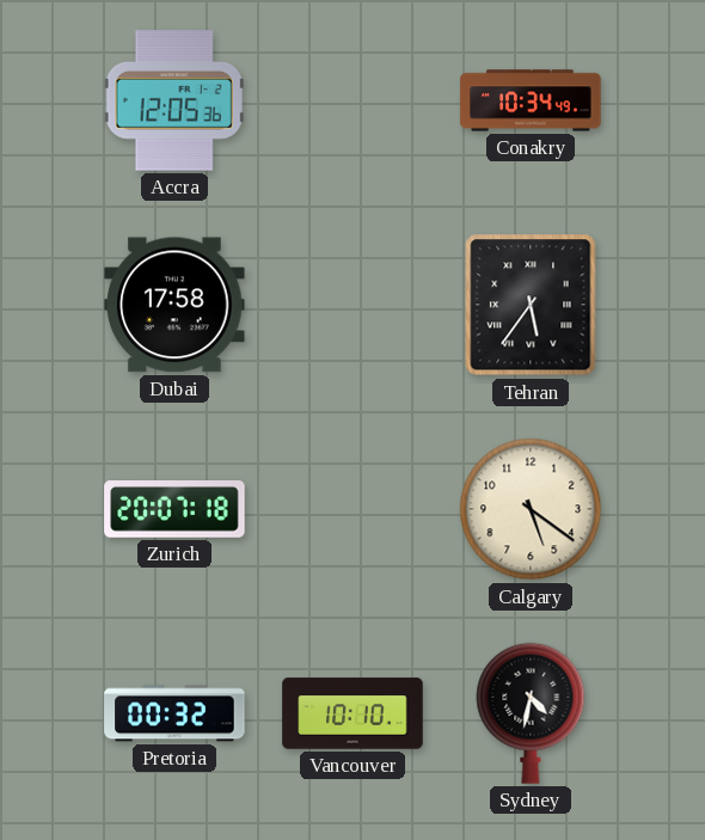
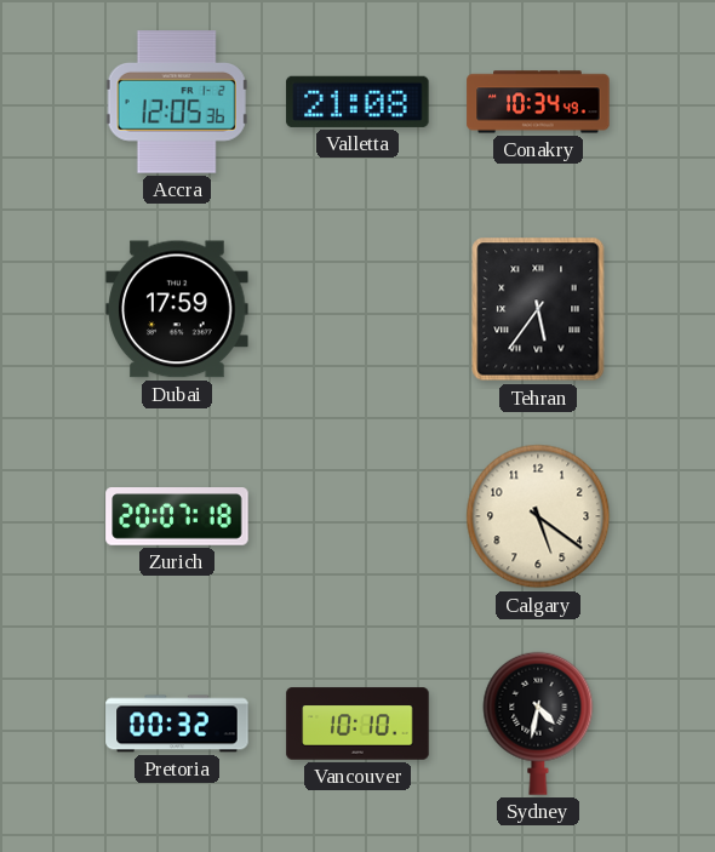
Valletta: none -> 21:08
Dubai: 17:58 -> 17:59
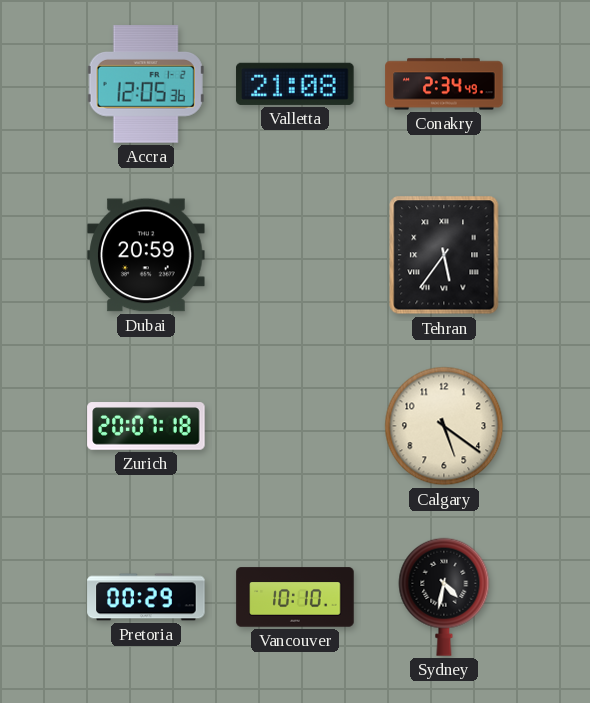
Conakry: 10:34 -> 2:34
Dubai: 17:59 -> 20:59
Pretoria: 00:32 -> 00:29
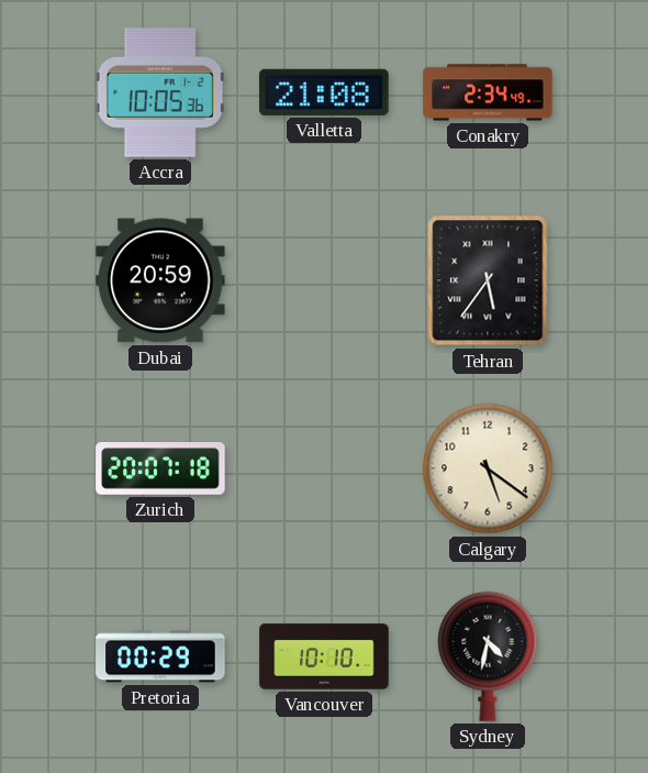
Accra: 12:05 -> 10:05
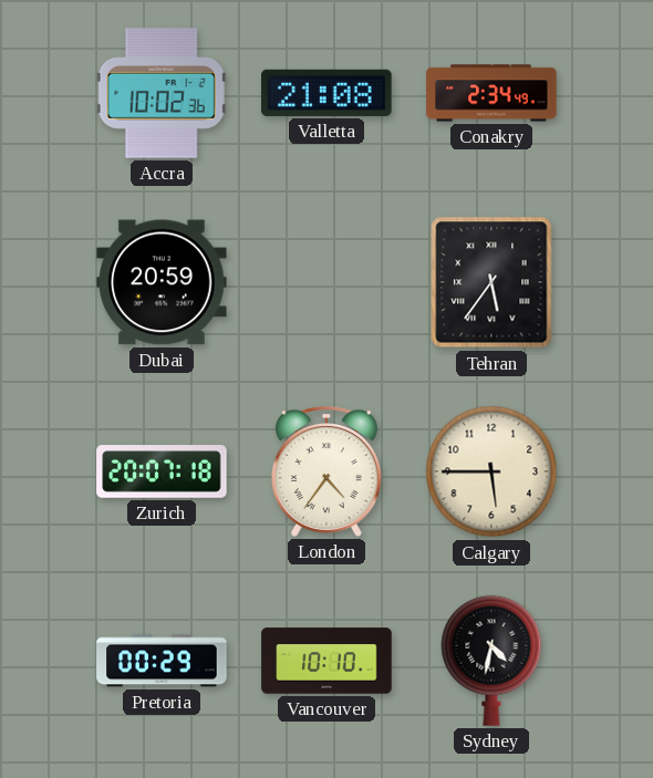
Accra: 10:05 -> 10:02
London: none -> 4:36
Calgary: 5:21 -> 5:45
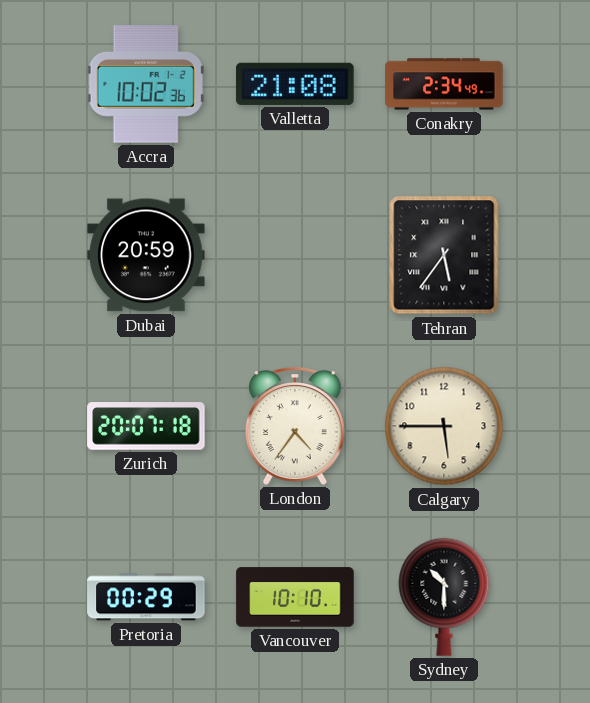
Sydney: 4:32 -> 10:30
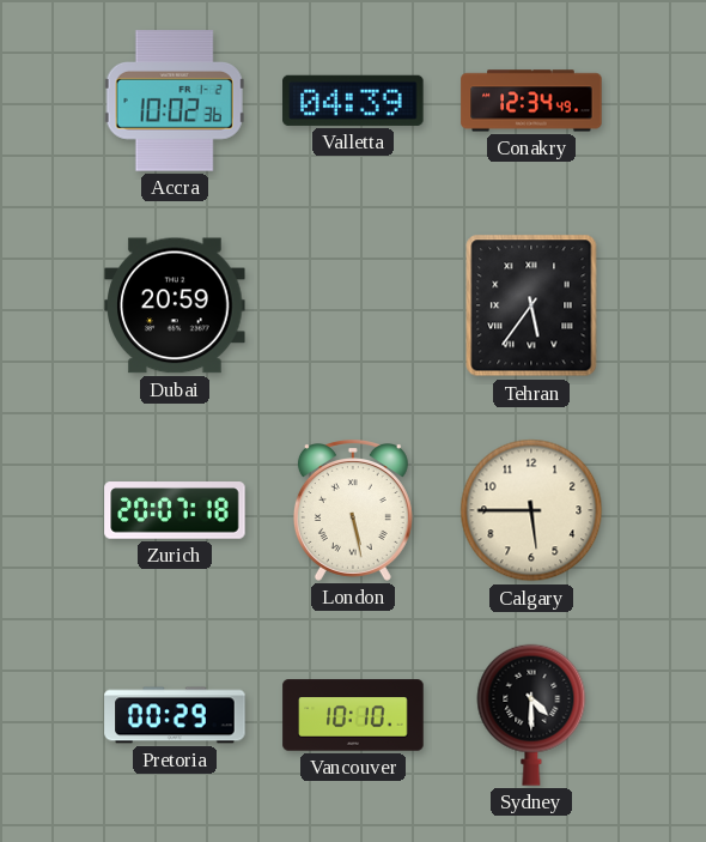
Valletta: 21:08 -> 04:39
Conakry: 2:34 -> 12:34
London: 4:36 -> 5:28
Sydney: 10:30 -> 4:30
